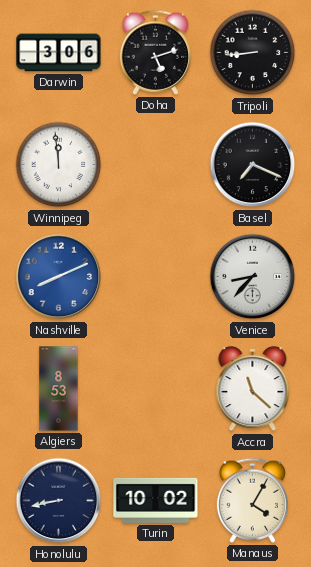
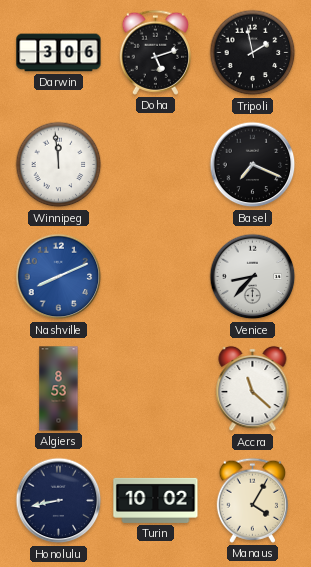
Tripoli: 8:44 -> 1:58
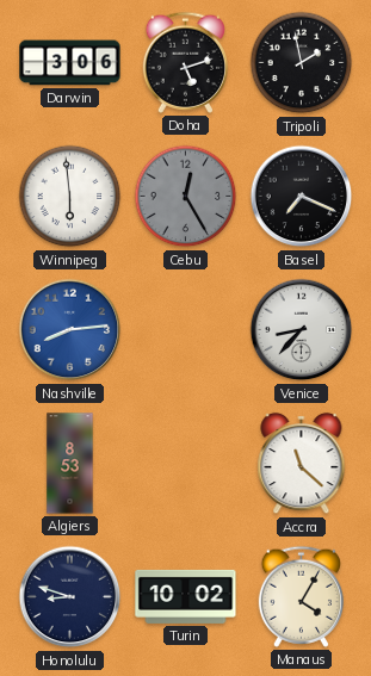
Winnipeg: 11:59 -> 5:59
Cebu: none -> 12:25
Nashville: 8:11 -> 8:14
Honolulu: 8:43 -> 8:48
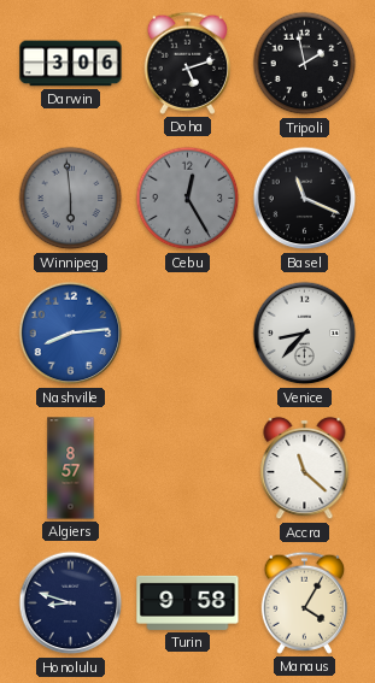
Winnipeg dial: white -> grey
Basel: 7:19 -> 11:19
Algiers: 8:53 -> 8:57
Turin: 10:02 -> 9:58
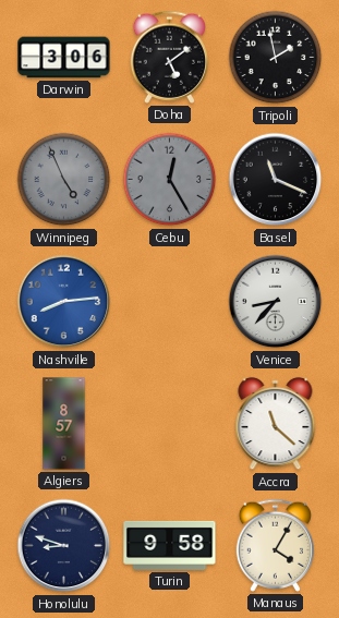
Doha: 5:12 -> 5:09
Winnipeg: 5:59 -> 4:56
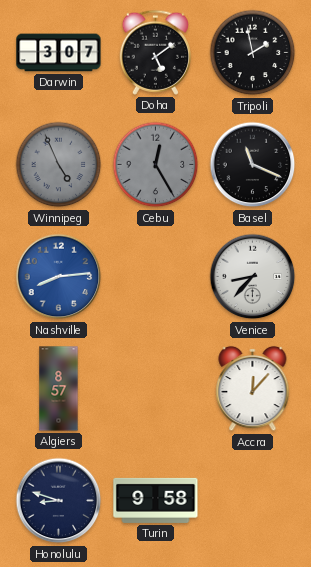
Darwin: 3:06 -> 3:07
Accra: 11:22 -> 12:07
Manaus: 4:05 -> none
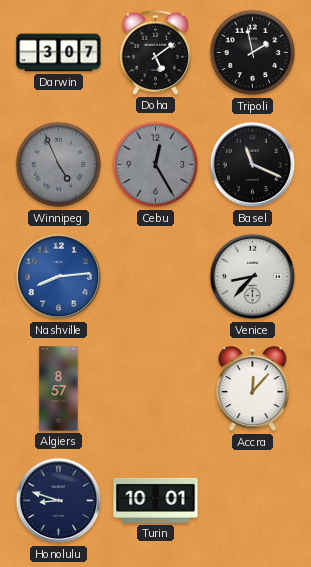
Turin: 9:58 -> 10:01
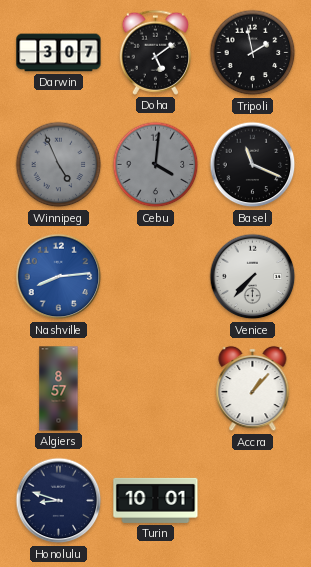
Cebu: 12:25 -> 4:01
Venice: 8:37 -> 7:37
Accra: 12:07 -> 1:07
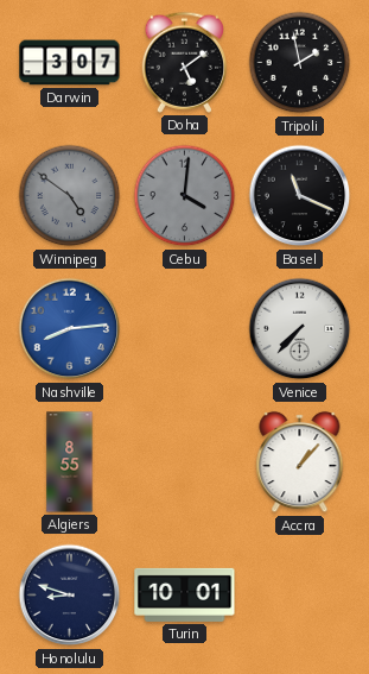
Winnipeg: 4:56 -> 4:51
Algiers: 8:57 -> 8:55
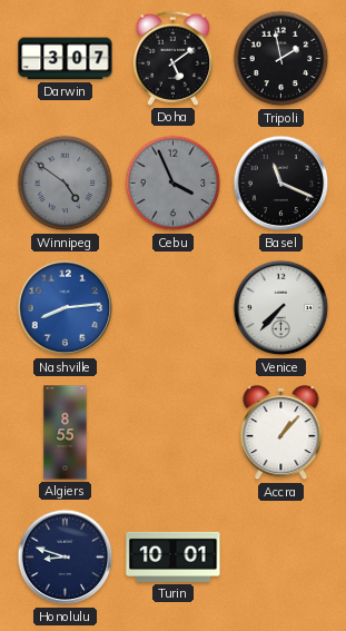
Cebu: 4:01 -> 3:56
